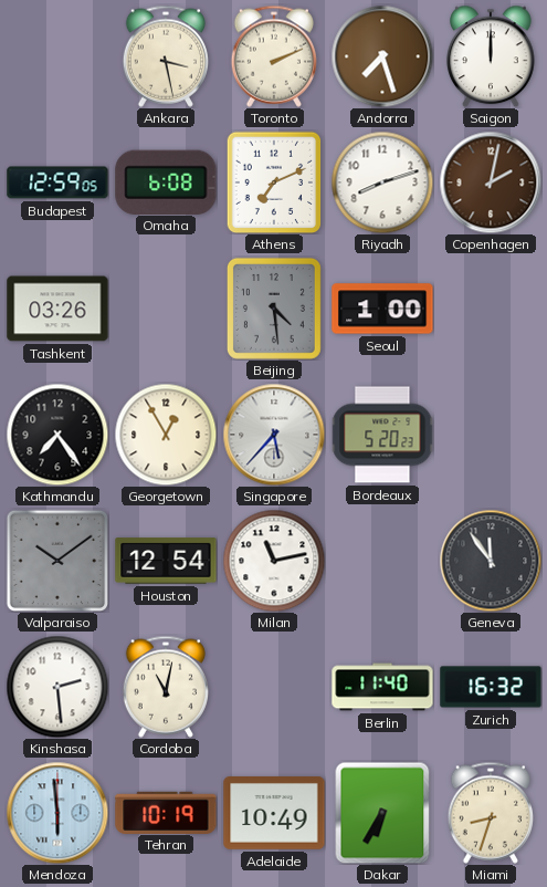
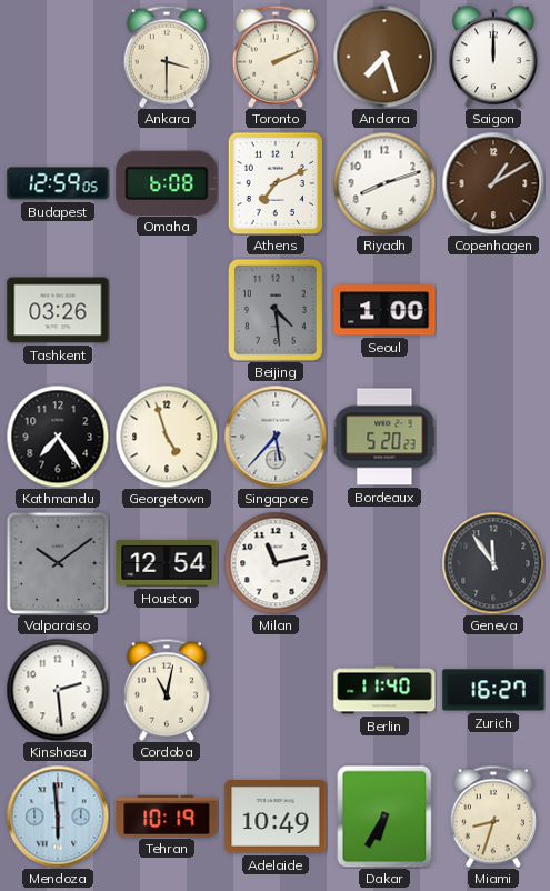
Ankara: 3:28 -> 3:30
Copenhagen: 2:02 -> 1:10
Georgetown: 12:55 -> 4:57
Zurich: 16:32 -> 16:27
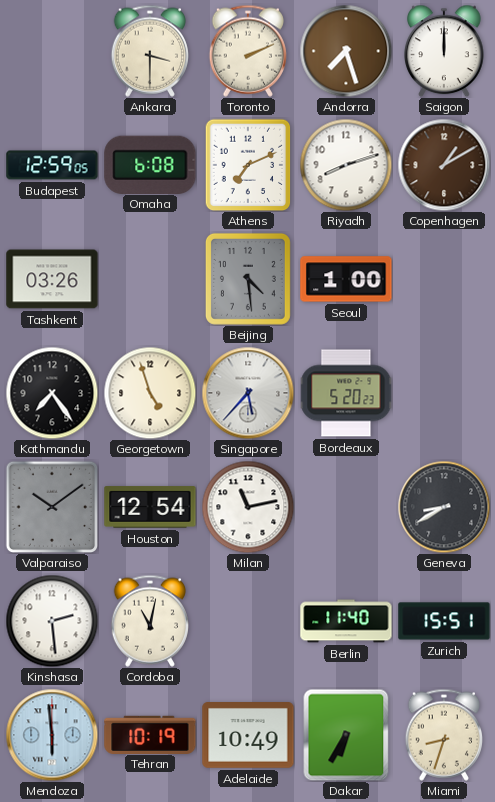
Geneva: 11:54 -> 8:40
Zurich: 16:27 -> 15:51
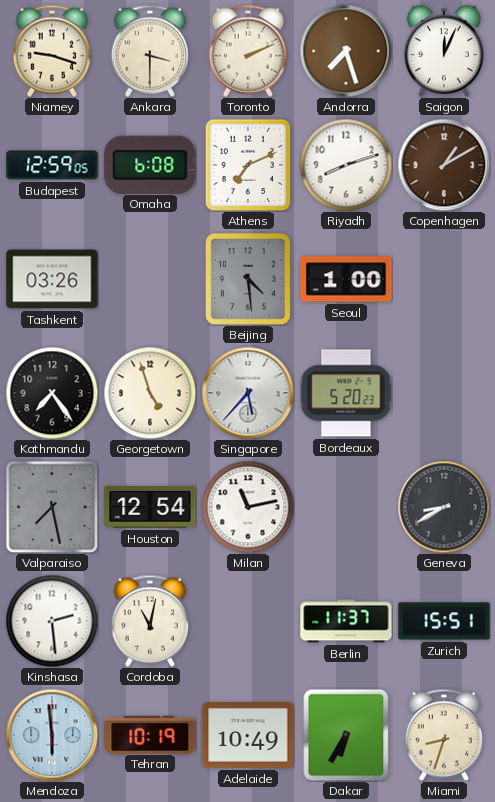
Niamey: none -> 9:18
Saigon: 12:00 -> 12:04
Valparaiso: 10:09 -> 7:28
Berlin: 11:40 -> 11:37
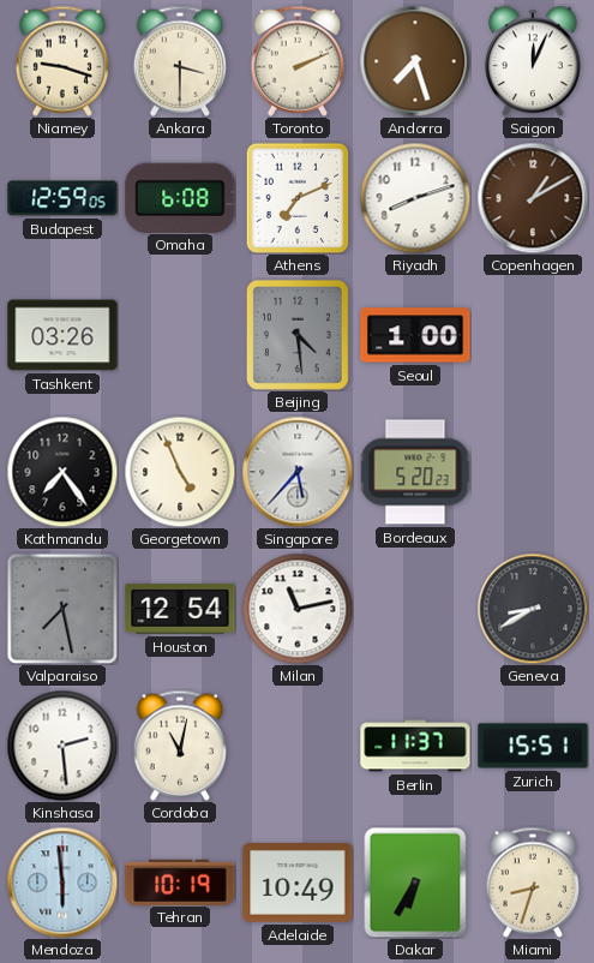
Georgetown: 4:57 -> 4:56
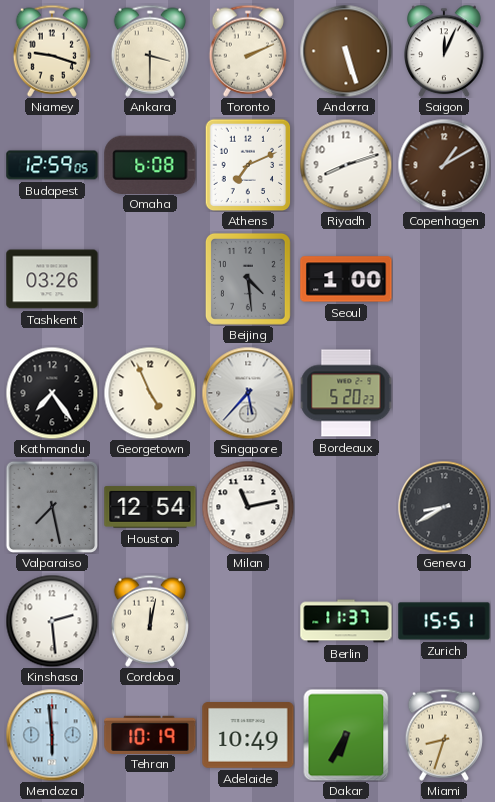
Andorra: 7:27 -> 5:27
Cordoba: 11:02 -> 12:02
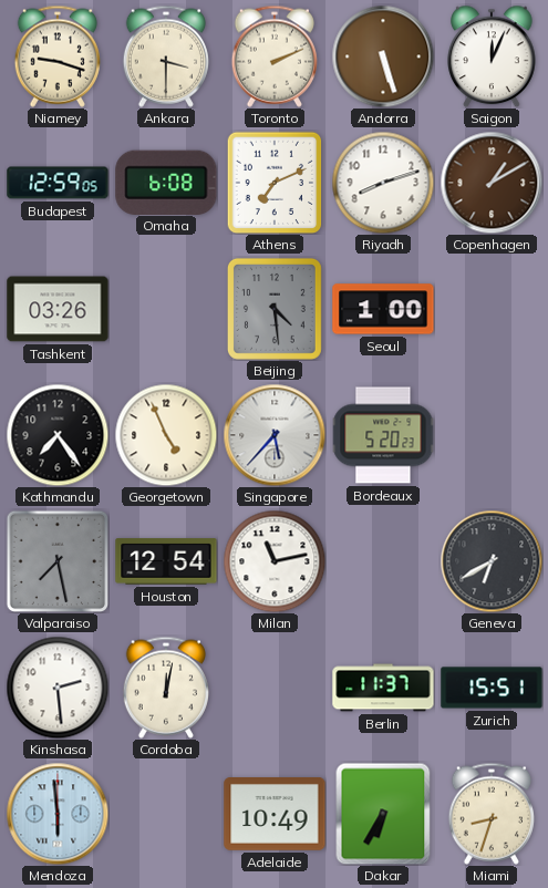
Geneva: 8:40 -> 6:40
Tehran: 10:19 -> none
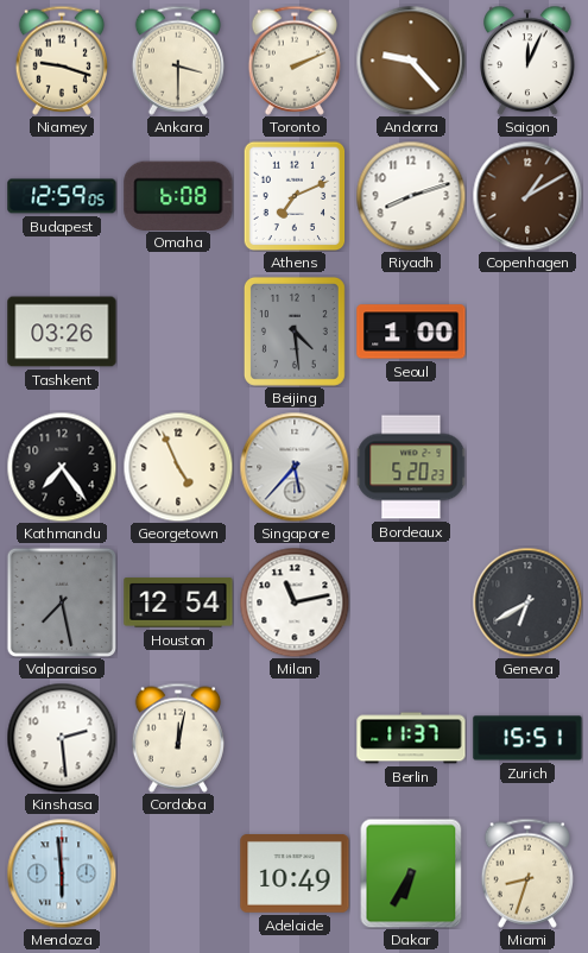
Andorra: 5:27 -> 9:23
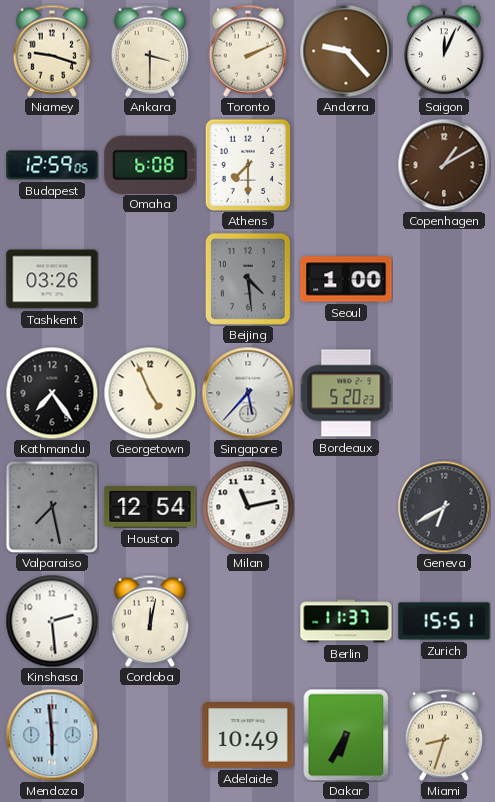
Athens: 7:11 -> 7:30
Riyadh: 8:12 -> none
